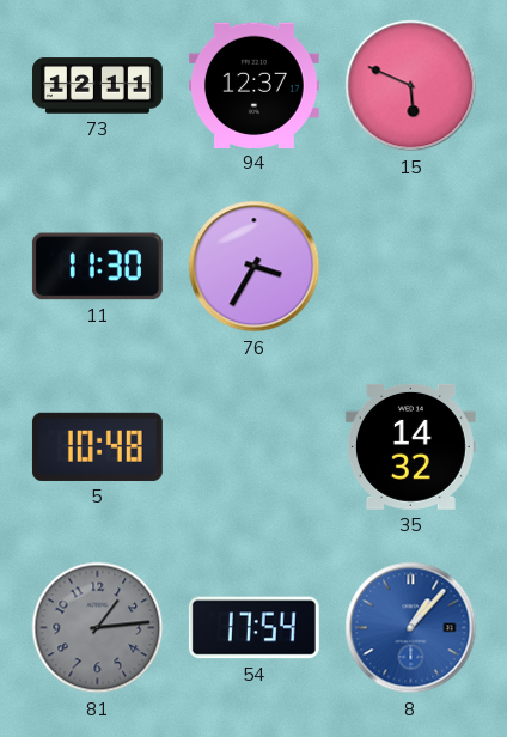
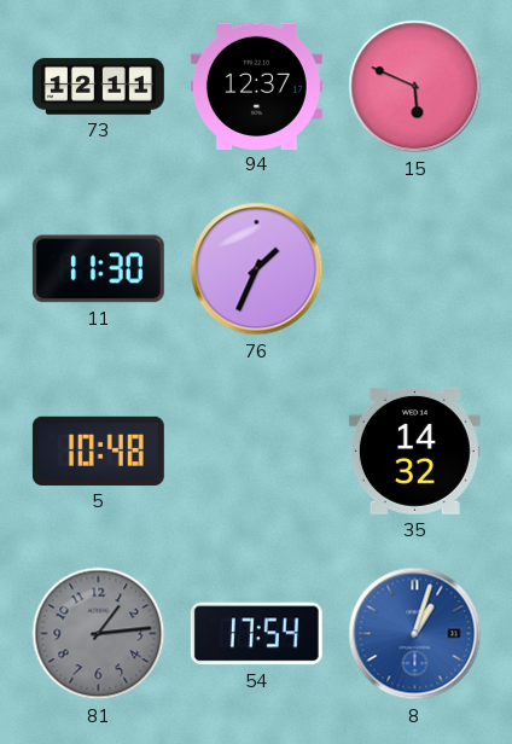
76: 3:35 -> 1:34
8: 1:07 -> 1:03
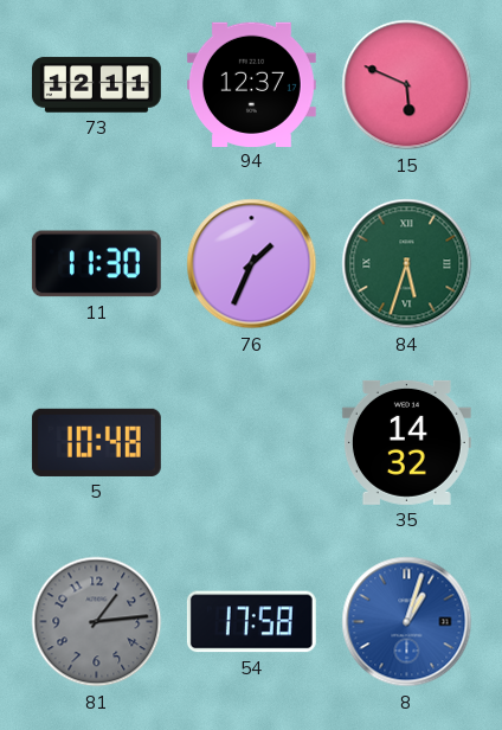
84: none -> 5:33
54: 17:54 -> 17:58
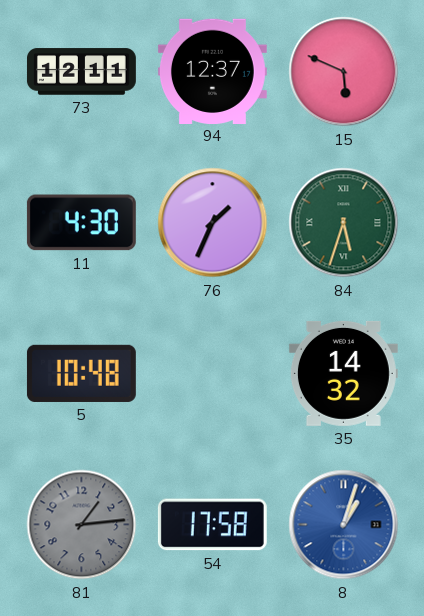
11: 11:30 -> 4:30
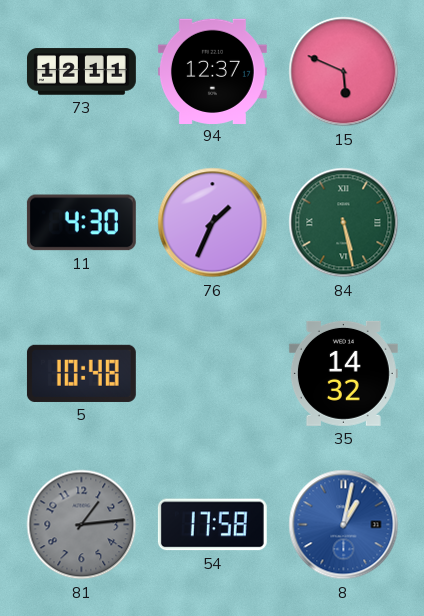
84: 5:33 -> 5:28
8: 1:03 -> 1:02
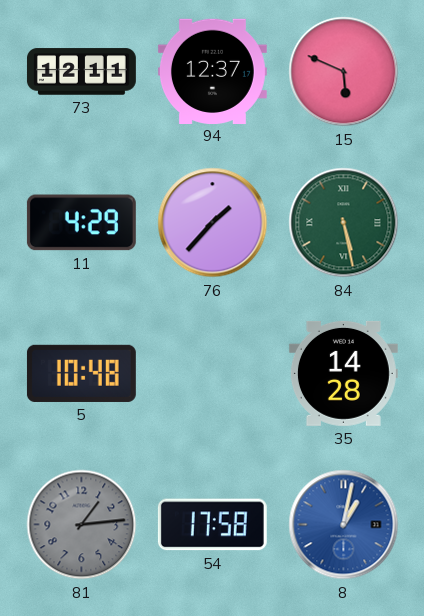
11: 4:30 -> 4:29
76: 1:34 -> 1:37
35: 14:32 -> 14:28
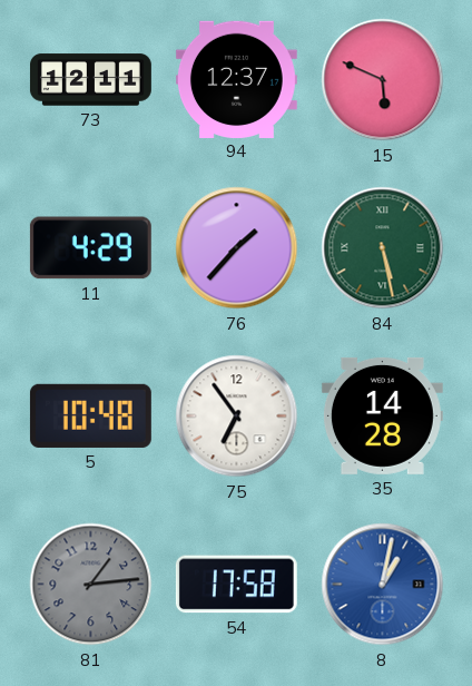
75: none -> 6:54
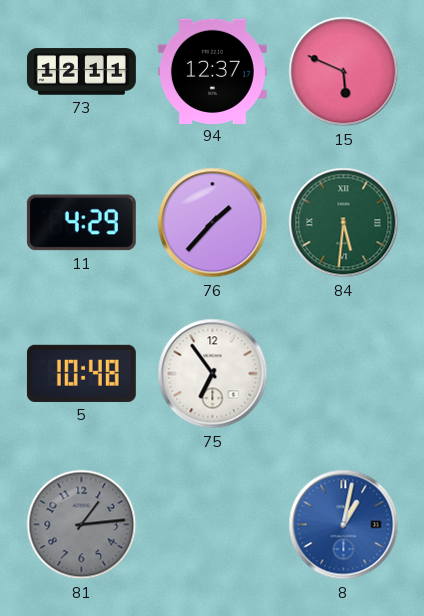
84: 5:28 -> 5:31
35: 14:28 -> none
54: 17:58 -> none
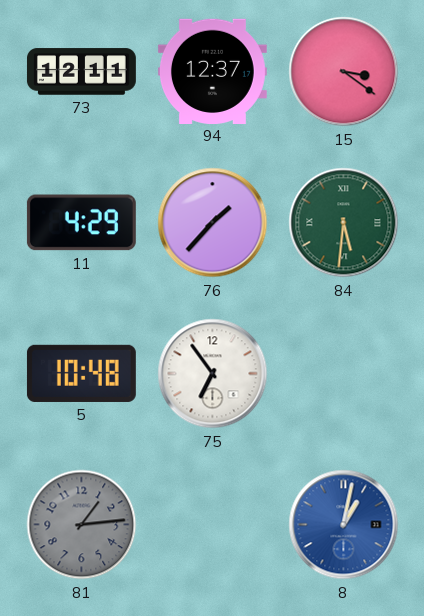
15: 5:49 -> 3:21
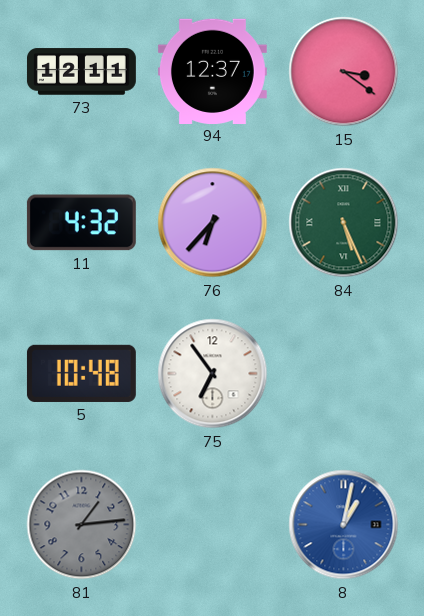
11: 4:29 -> 4:32
76: 1:37 -> 6:37
84: 5:31 -> 5:26
